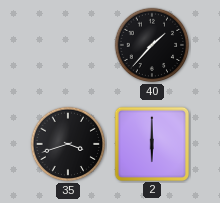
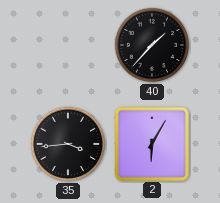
35: 3:42 -> 3:44
2: 6:00 -> 6:05
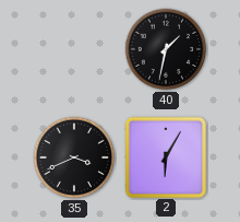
40: 1:37 -> 1:32
35: 3:44 -> 3:41
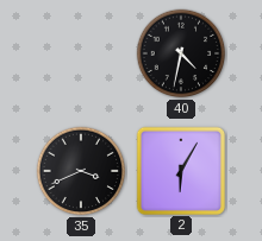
40: 1:32 -> 4:32
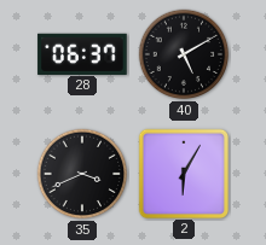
28: none -> 06:37
40: 4:32 -> 5:10
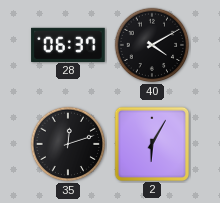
40: 5:10 -> 4:10
35: 3:41 -> 12:12
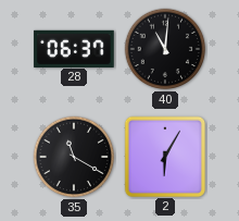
40: 4:10 -> 11:01
35: 12:12 -> 11:20
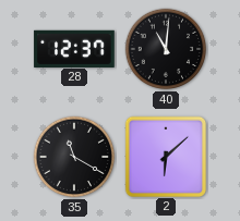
28: 06:37 -> 12:37
2: 6:05 -> 6:08
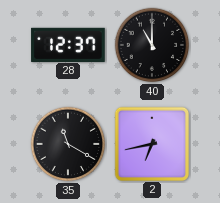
40: 11:01 -> 11:00
2: 6:08 -> 6:43
